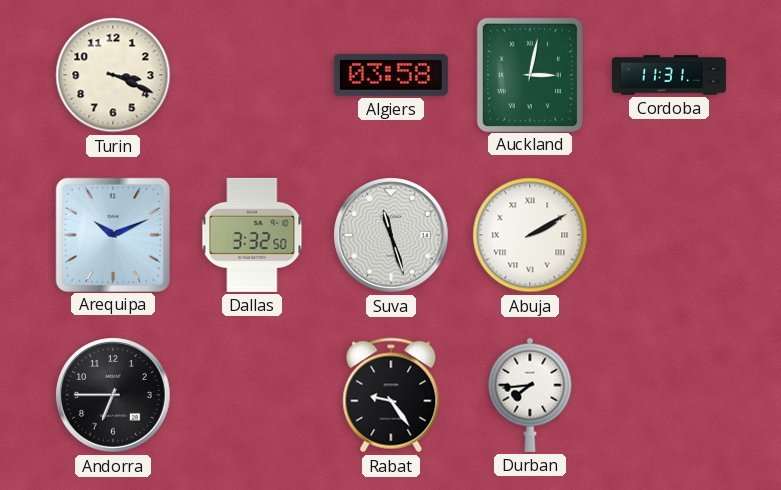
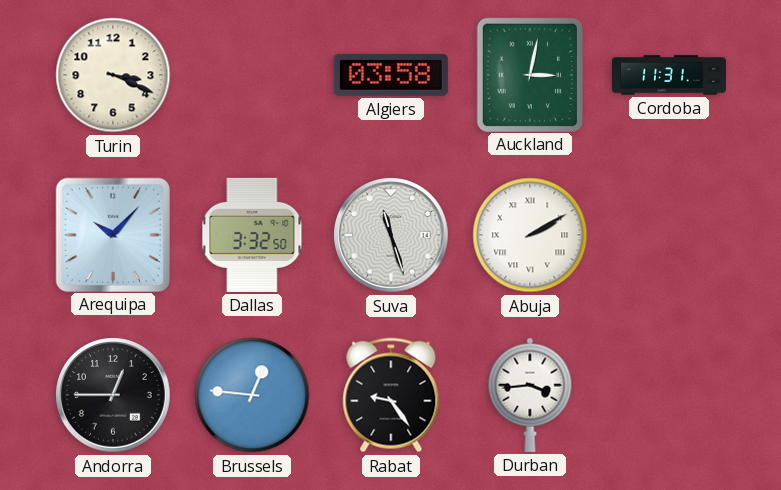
Arequipa: 10:11 -> 10:07
Andorra: 6:45 -> 12:45
Brussels: none -> 12:46
Durban: 7:44 -> 3:44
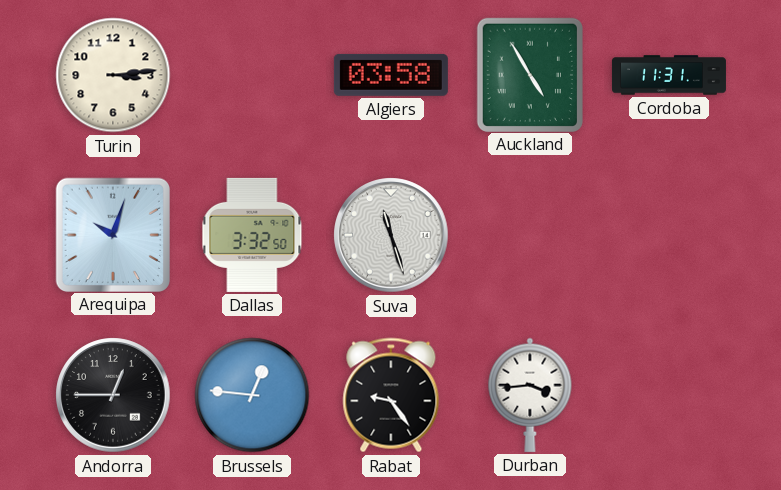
Turin: 3:19 -> 3:14
Auckland: 3:02 -> 4:55
Arequipa: 10:07 -> 10:03
Abuja: 2:10 -> none
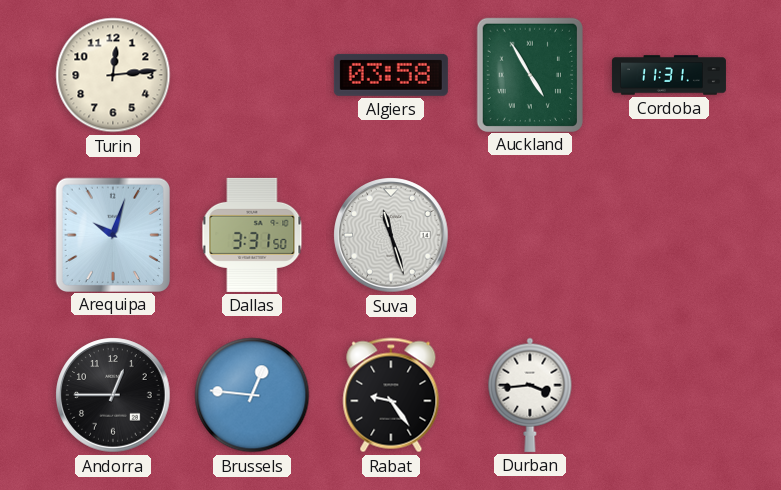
Turin: 3:14 -> 12:14
Dallas: 3:32 -> 3:31
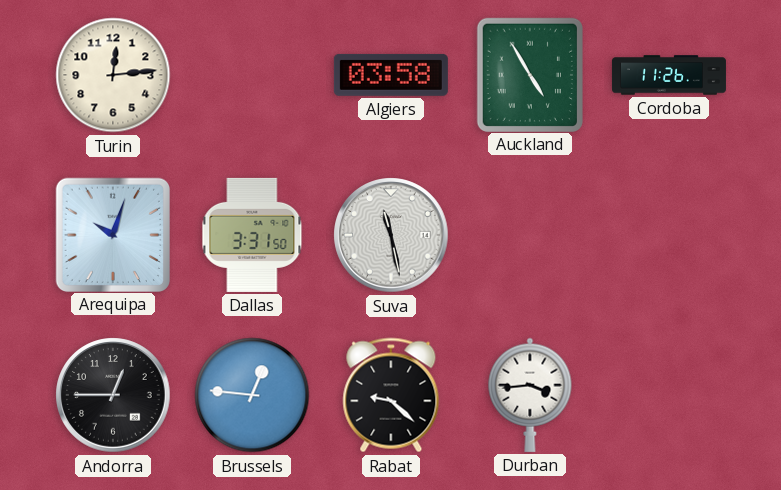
Cordoba: 11:31 -> 11:26
Suva: 11:27 -> 11:28
Rabat: 9:24 -> 9:22
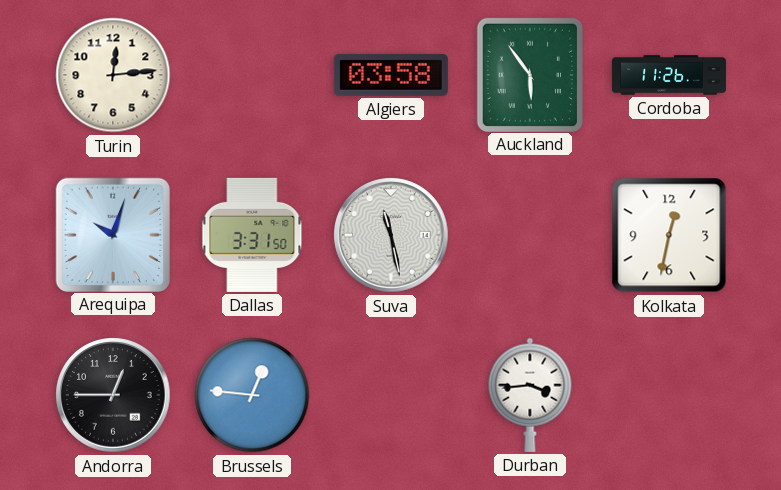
Auckland: 4:55 -> 5:54
Kolkata: none -> 12:32
Rabat: 9:22 -> none
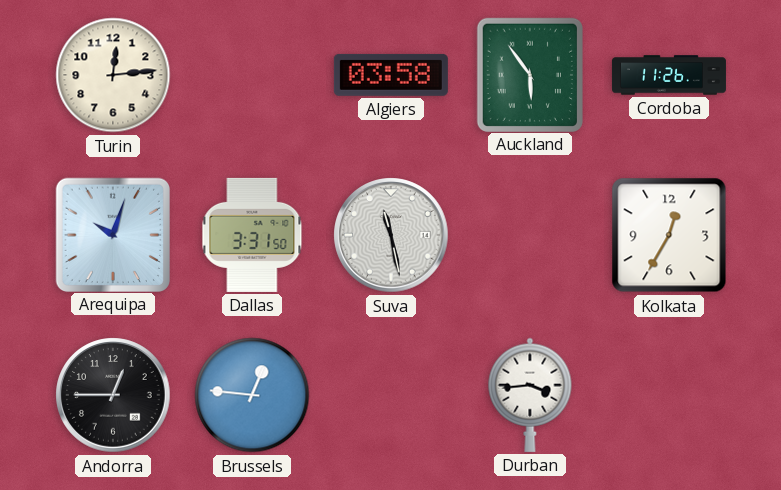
Kolkata: 12:32 -> 12:35
